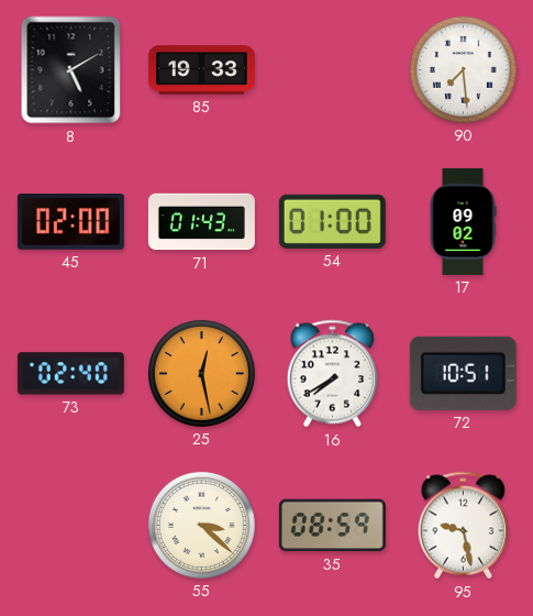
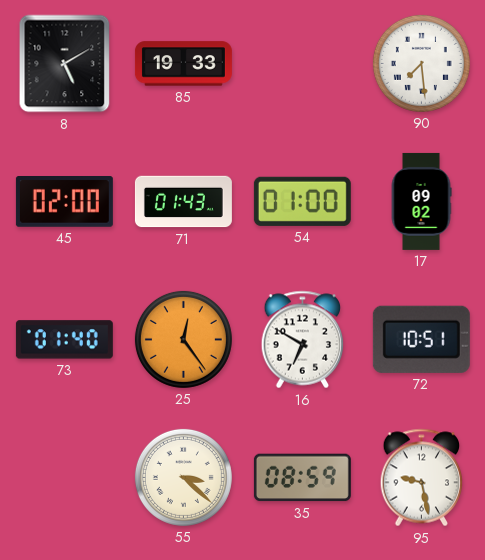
73: 02:40 -> 01:40
25: 12:28 -> 12:24
16: 7:40 -> 6:50
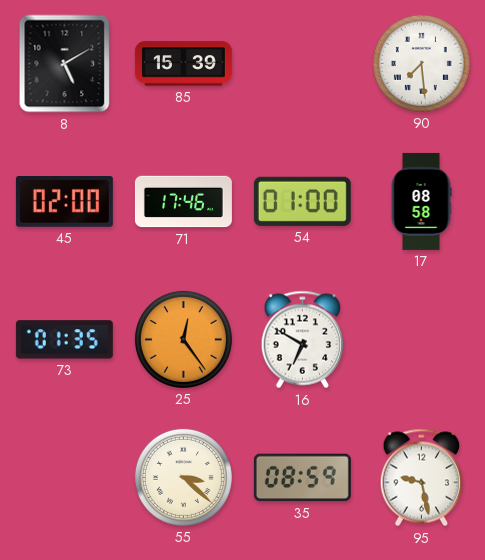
85: 19:33 -> 15:39
71: 01:43 -> 17:46
17: 09:02 -> 08:58
73: 01:40 -> 01:35
72: 10:51 -> none
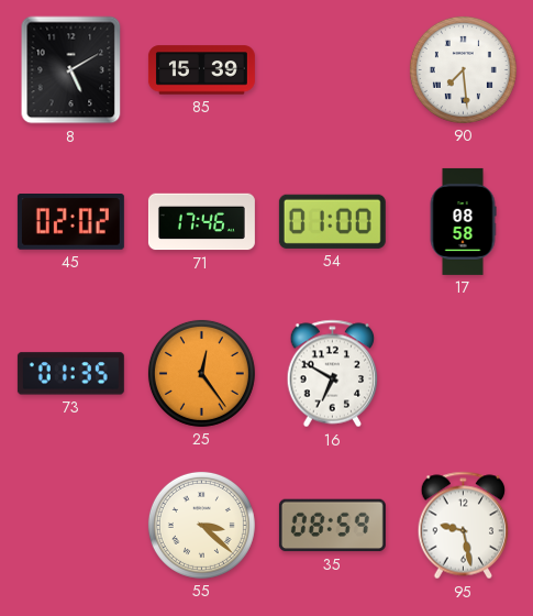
45: 02:00 -> 02:02
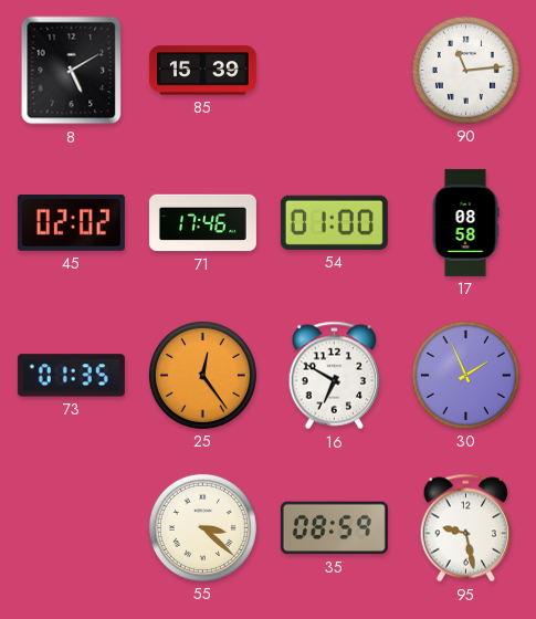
90: 7:29 -> 11:14
30: none -> 1:56
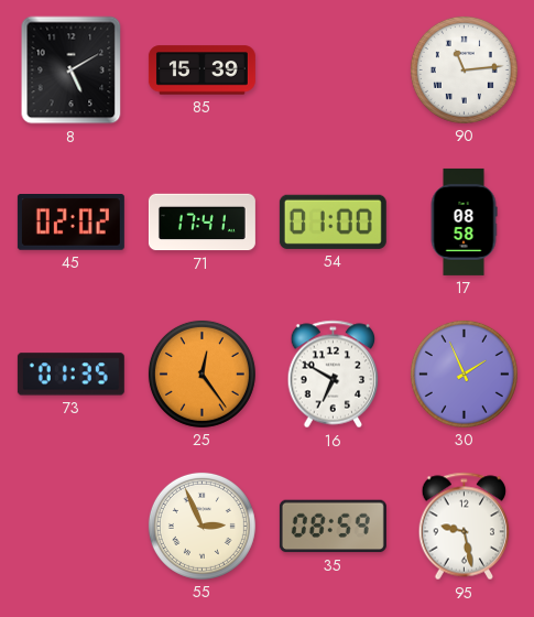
71: 17:46 -> 17:41
55: 3:22 -> 2:56
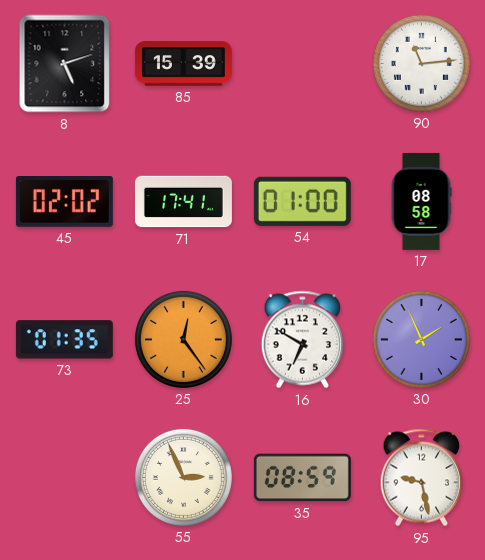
8: 5:10 -> 5:12
